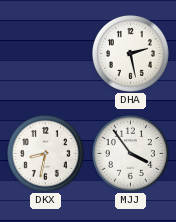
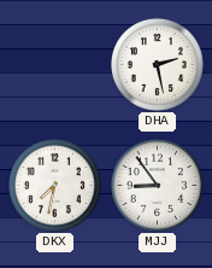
DKX: 8:32 -> 7:32
MJJ: 3:54 -> 8:54
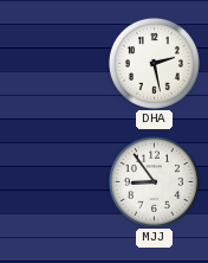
DKX: 7:32 -> none
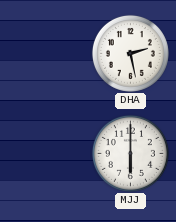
MJJ: 8:54 -> 6:00
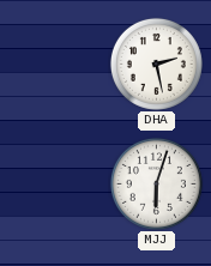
MJJ: 6:00 -> 6:03
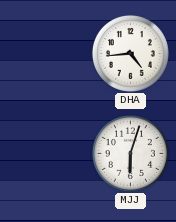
DHA: 2:28 -> 4:44
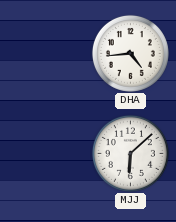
MJJ: 6:03 -> 6:08
